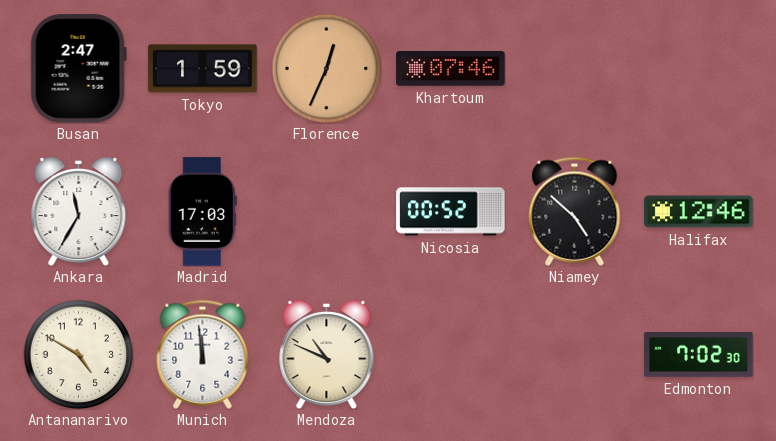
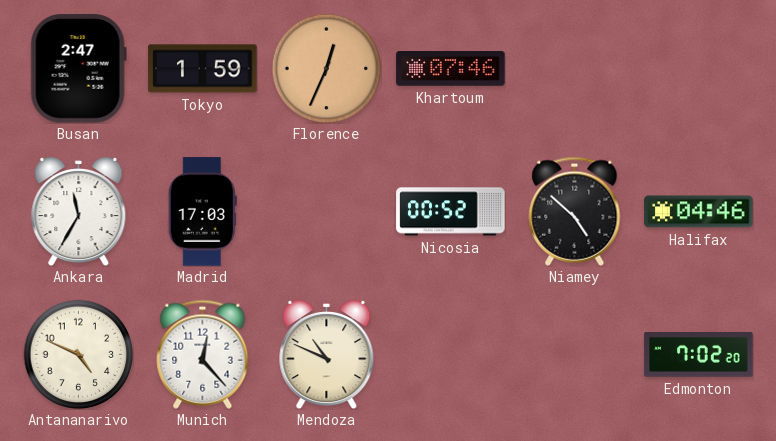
Halifax: 12:46 -> 04:46
Antananarivo: 4:50 -> 4:49
Munich: 11:59 -> 12:23
Edmonton: 7:02:30 -> 7:02:20
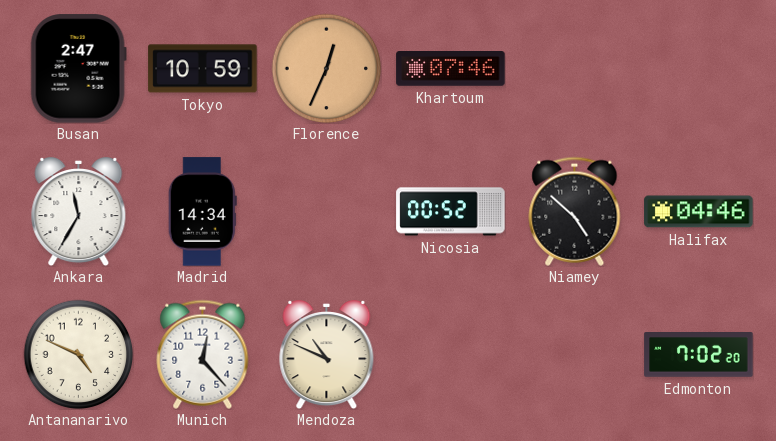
Tokyo: 1:59 -> 10:59
Madrid: 17:03 -> 14:34
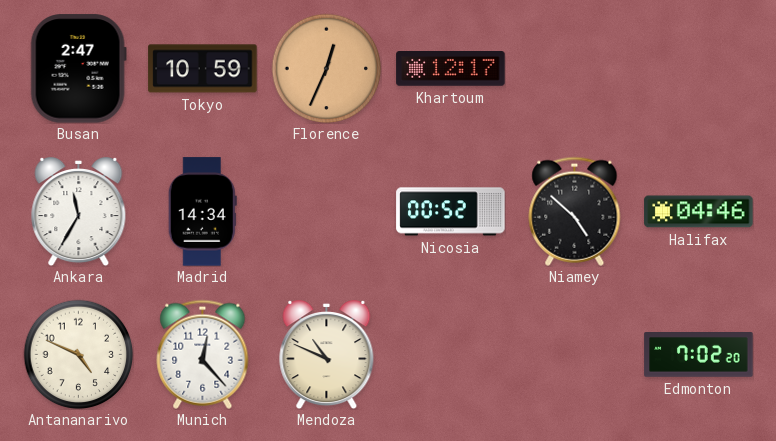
Khartoum: 07:46 -> 12:17
